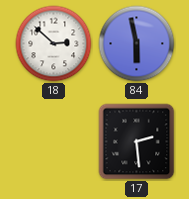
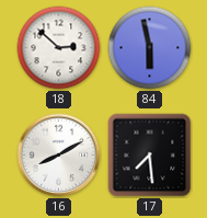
16: none -> 8:10
17: 2:29 -> 7:29
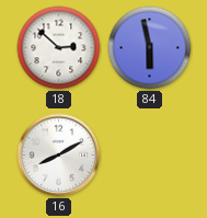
17: 7:29 -> none
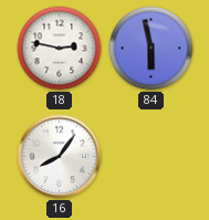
18: 2:52 -> 2:47
16: 8:10 -> 8:06
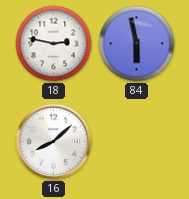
16: 8:06 -> 8:08
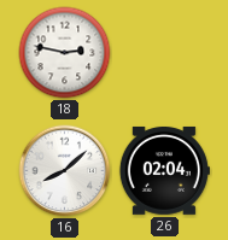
84: 5:58 -> none
26: none -> 02:04
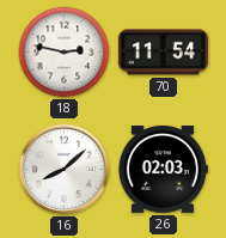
70: none -> 11:54
26: 02:04 -> 02:03
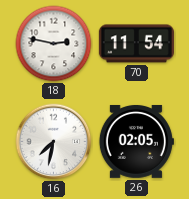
16: 8:08 -> 7:32
26: 02:03 -> 02:05
